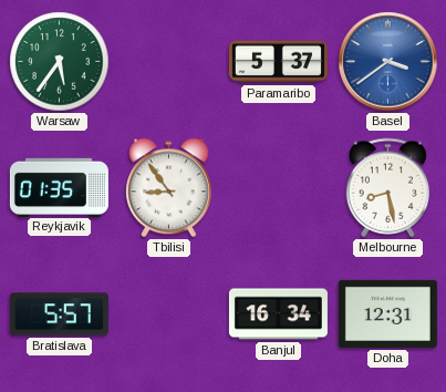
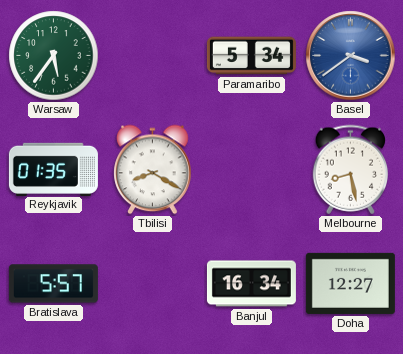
Paramaribo: 5:37 -> 5:34
Tbilisi: 8:54 -> 8:20
Doha: 12:31 -> 12:27
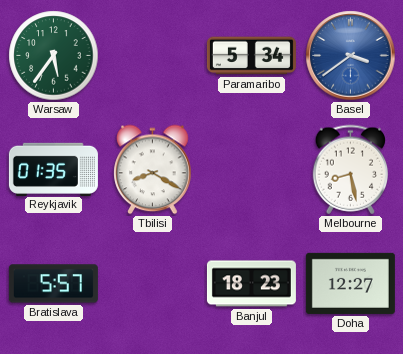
Banjul: 16:34 -> 18:23
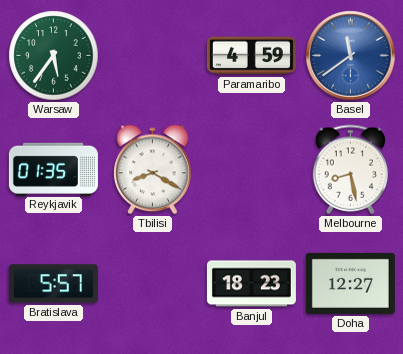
Paramaribo: 5:34 -> 4:59
Basel: 3:39 -> 11:39
